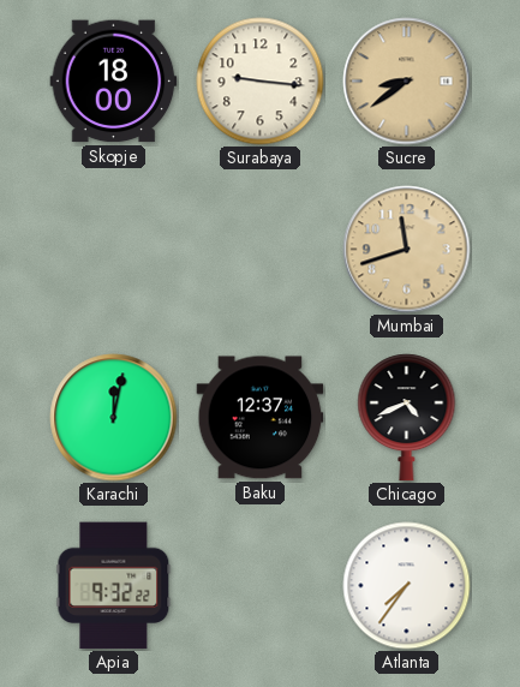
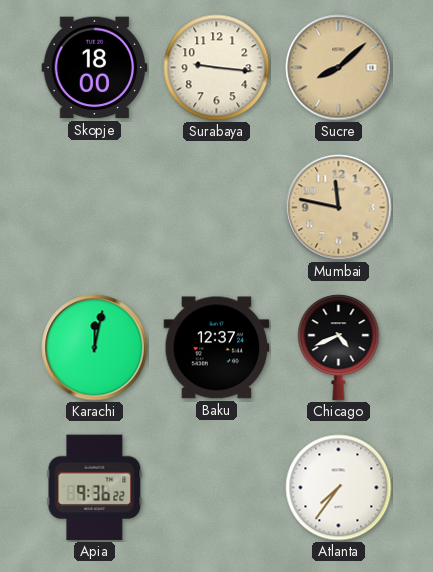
Sucre: 8:39 -> 8:08
Mumbai: 11:42 -> 11:47
Apia: 9:32 -> 9:36
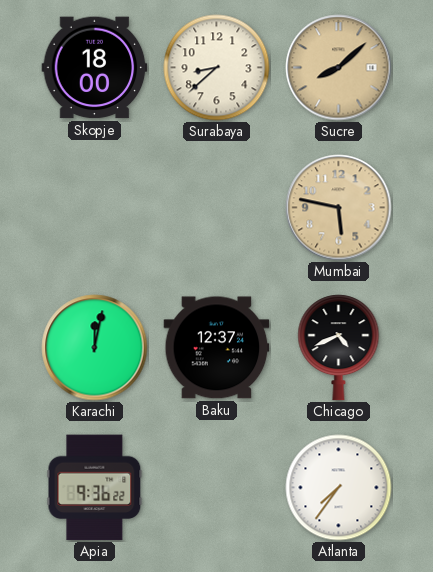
Surabaya: 9:16 -> 8:38
Mumbai: 11:47 -> 5:47
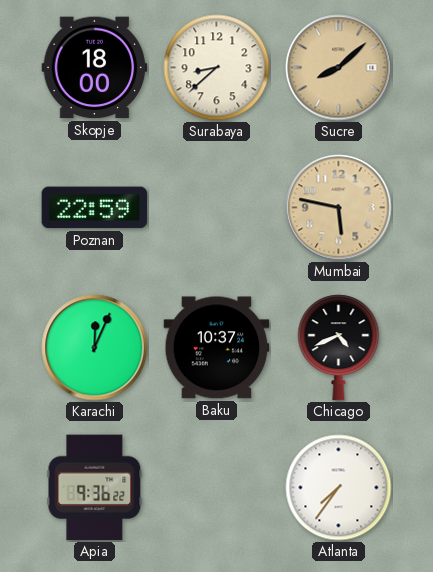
Poznan: none -> 22:59
Karachi: 12:02 -> 12:04
Baku: 12:37 -> 10:37
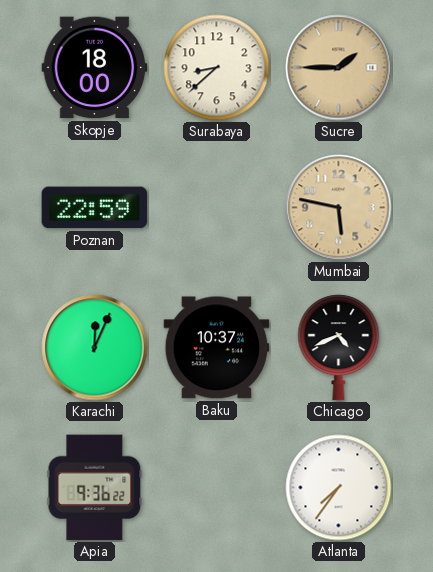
Sucre: 8:08 -> 1:45
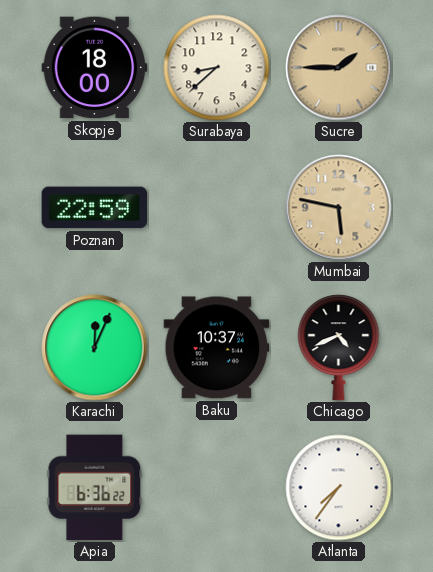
Apia: 9:36 -> 6:36
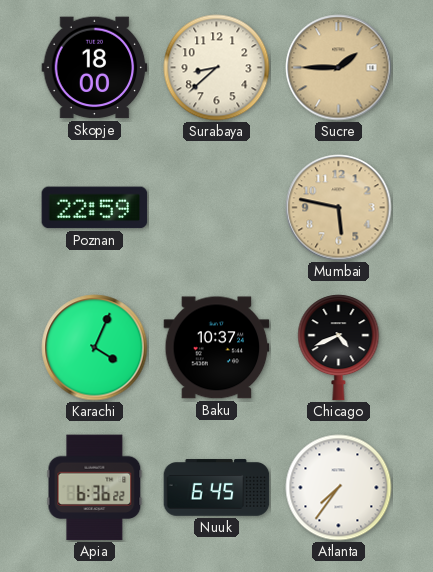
Karachi: 12:04 -> 4:04
Nuuk: none -> 6:45
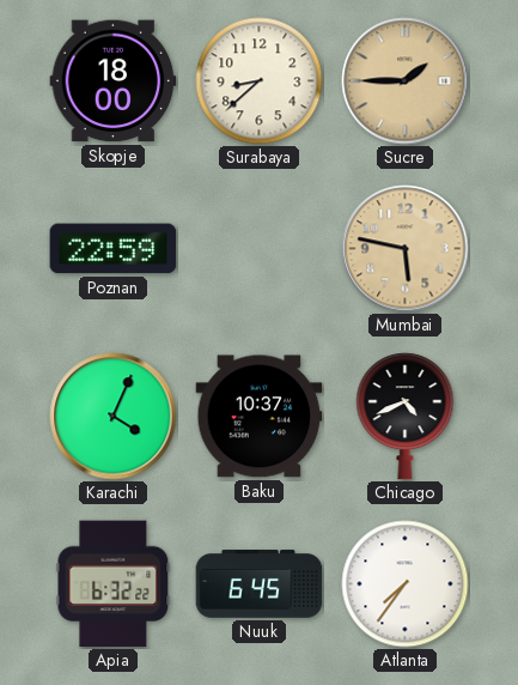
Apia: 6:36 -> 6:32
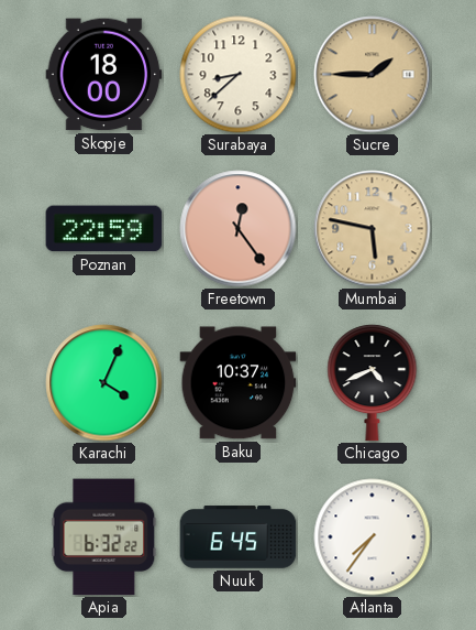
Freetown: none -> 12:24
